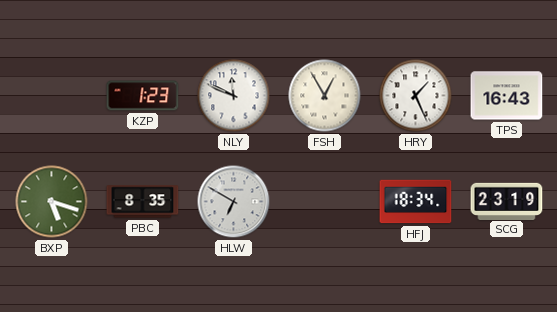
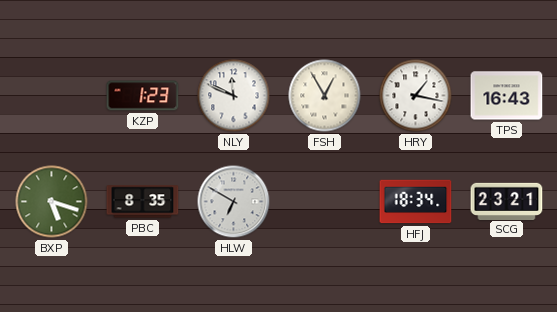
HRY: 1:26 -> 1:17
SCG: 23:19 -> 23:21
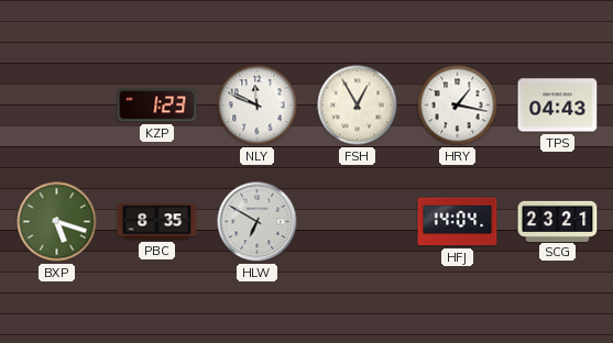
TPS: 16:43 -> 04:43
HFJ: 18:34 -> 14:04
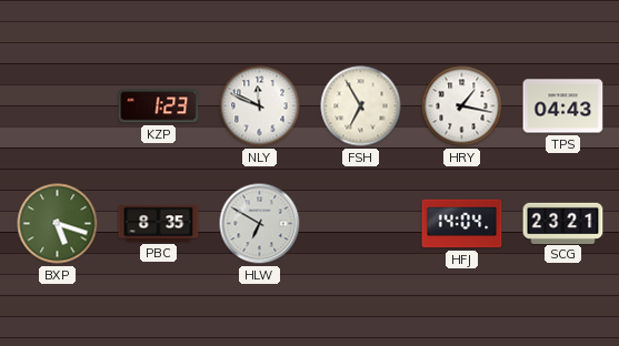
FSH: 12:55 -> 6:55
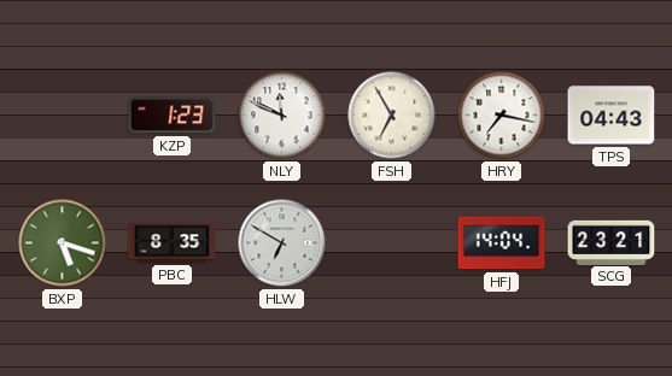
HRY: 1:17 -> 7:17
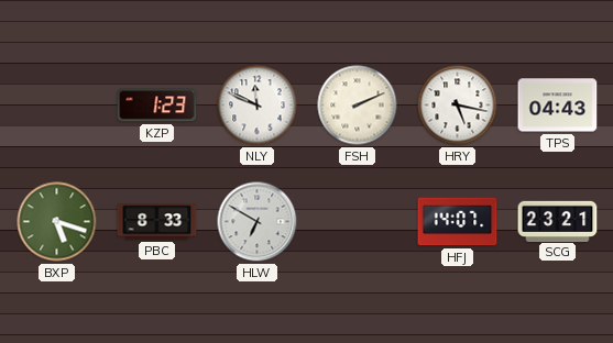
FSH: 6:55 -> 2:11
HRY: 7:17 -> 5:17
PBC: 8:35 -> 8:33
HFJ: 14:04 -> 14:07
